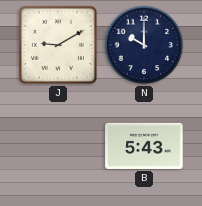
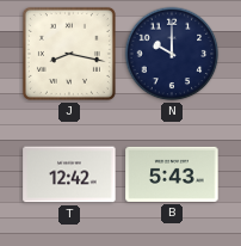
J: 9:10 -> 8:17
T: none -> 12:42
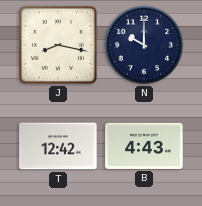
B: 5:43 -> 4:43
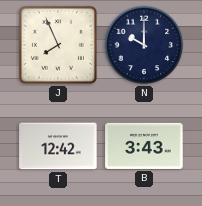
J: 8:17 -> 7:56
B: 4:43 -> 3:43
